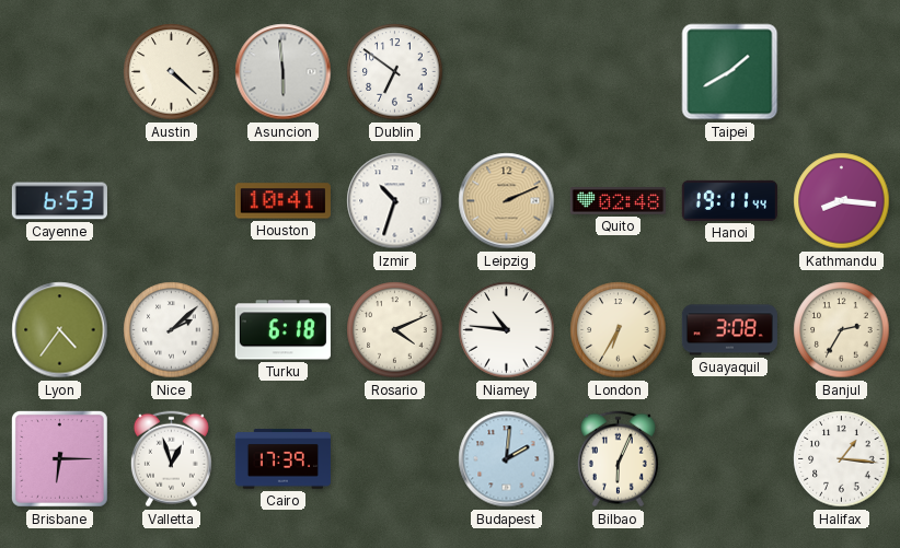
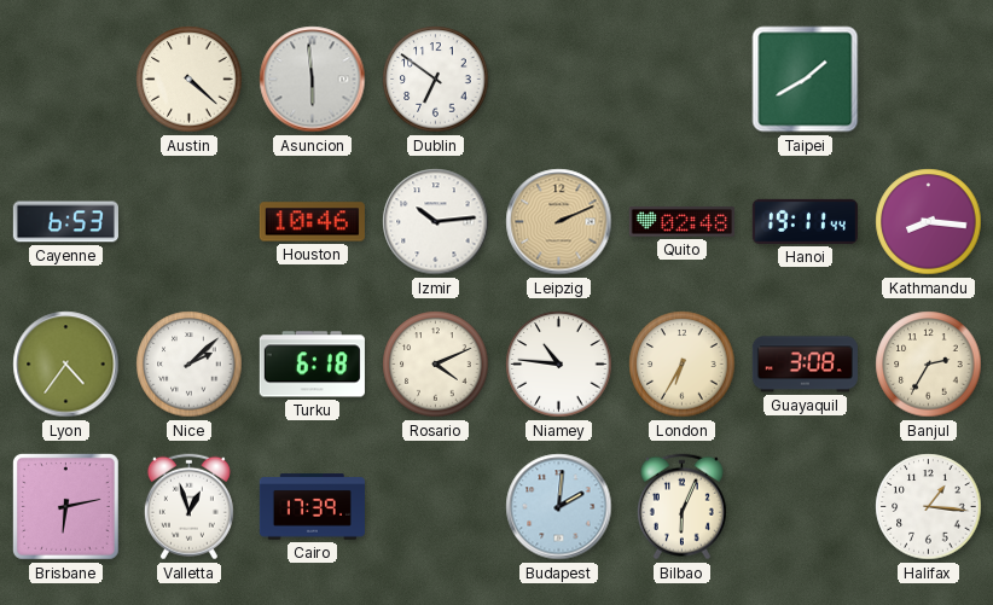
Houston: 10:41 -> 10:46
Izmir: 10:33 -> 10:14
Brisbane: 6:15 -> 6:13
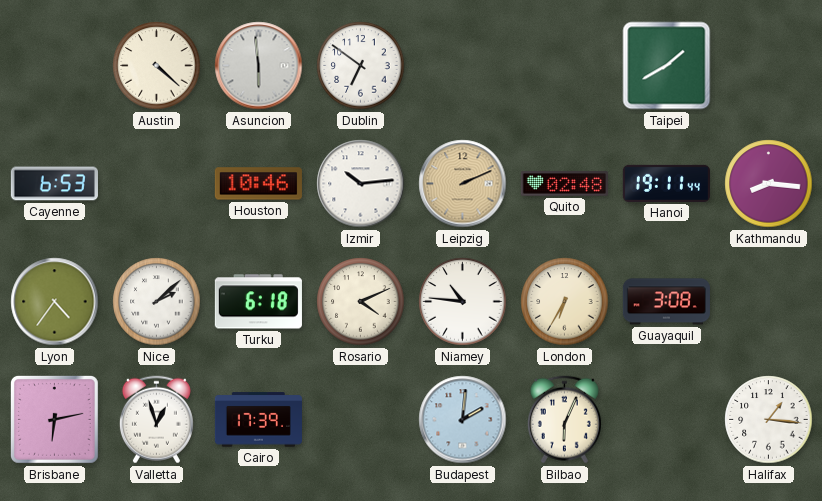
Banjul: 2:35 -> none
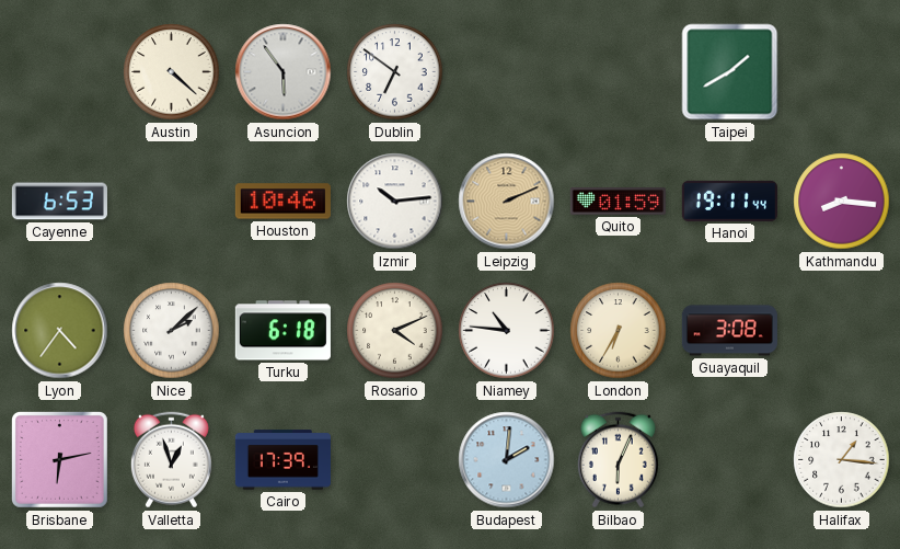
Asuncion: 5:59 -> 5:54
Quito: 02:48 -> 01:59
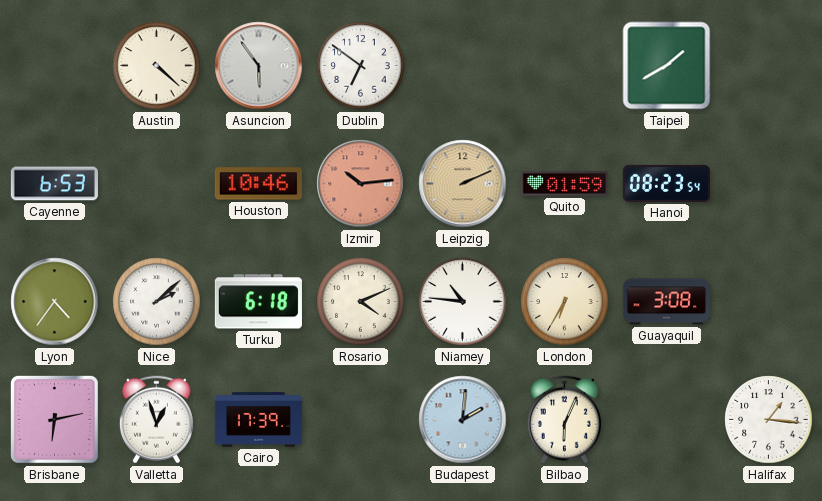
Izmir dial: white -> salmon
Hanoi: 19:11 -> 08:23
Kathmandu: 8:16 -> none
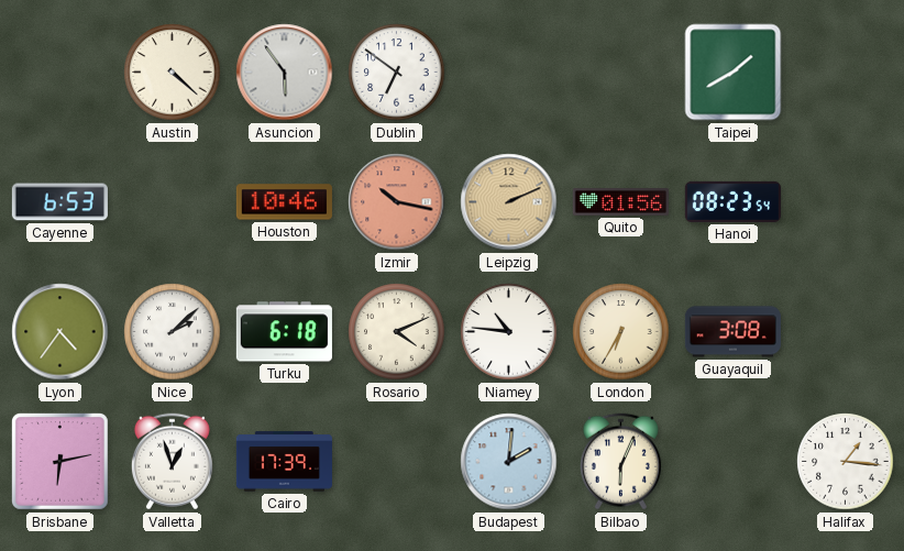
Izmir: 10:14 -> 10:17
Quito: 01:59 -> 01:56
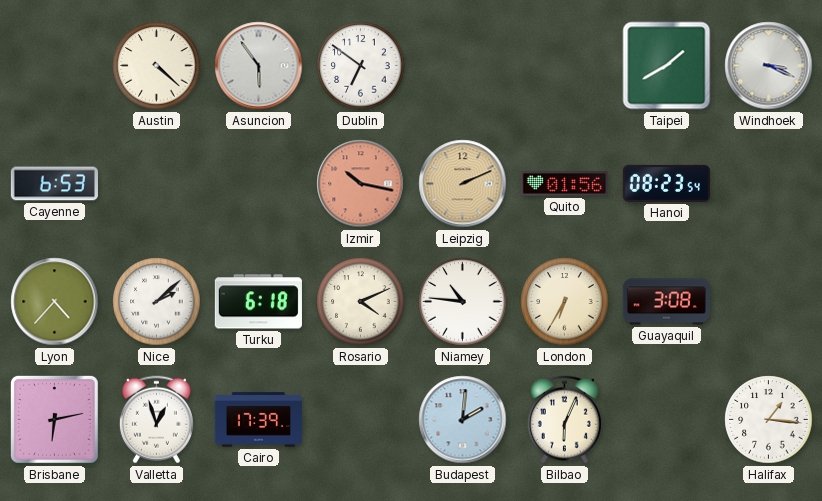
Windhoek: none -> 3:19
Houston: 10:46 -> none
Lyon: 4:36 -> 4:37
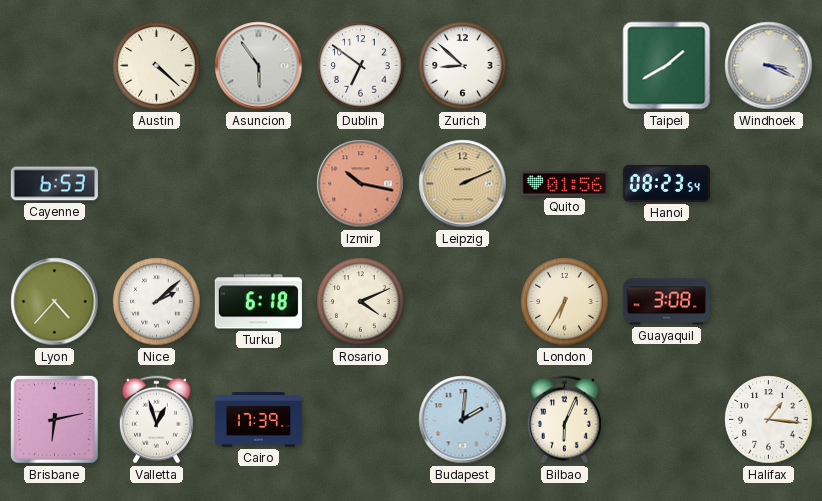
Zurich: none -> 8:52
Niamey: 10:46 -> none
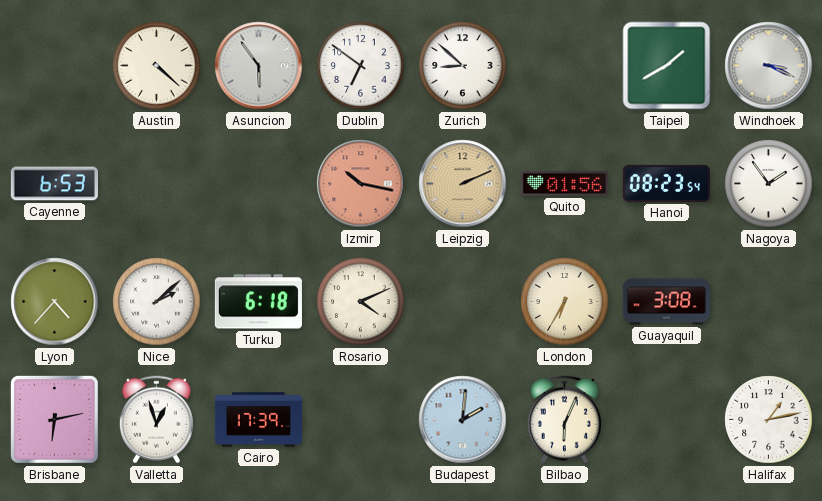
Nagoya: none -> 1:54
Halifax: 1:16 -> 1:13
